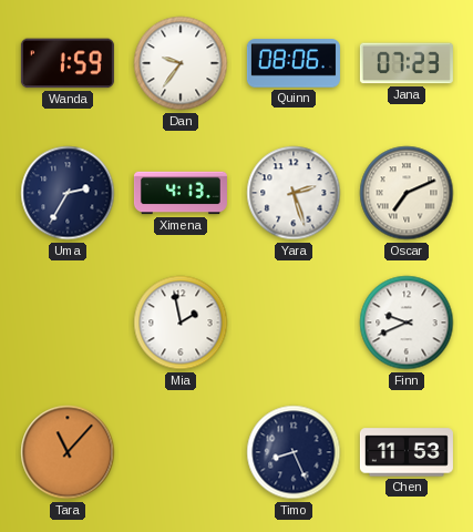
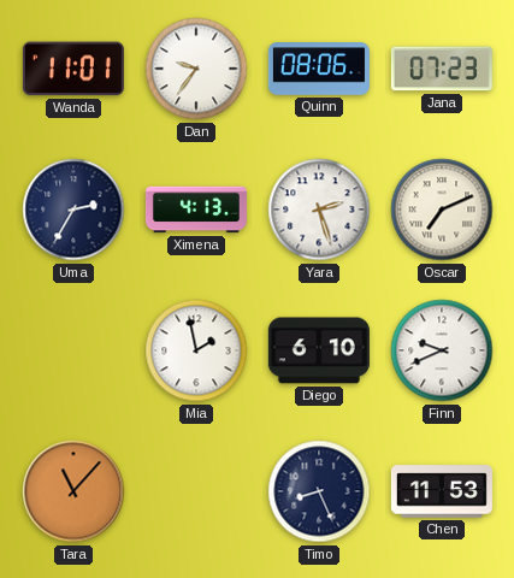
Wanda: 1:59 -> 11:01
Diego: none -> 6:10
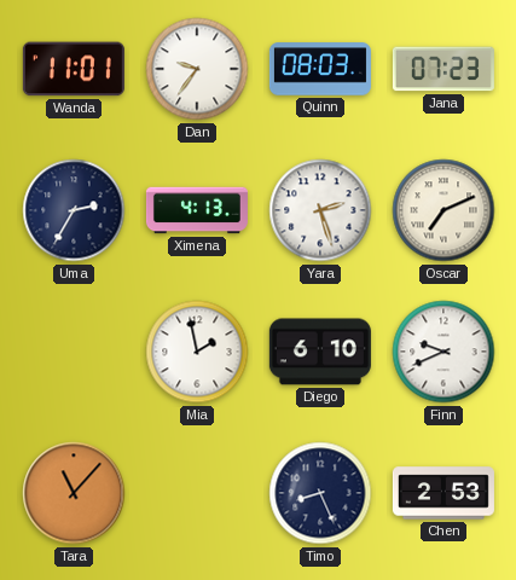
Quinn: 08:06 -> 08:03
Chen: 11:53 -> 2:53
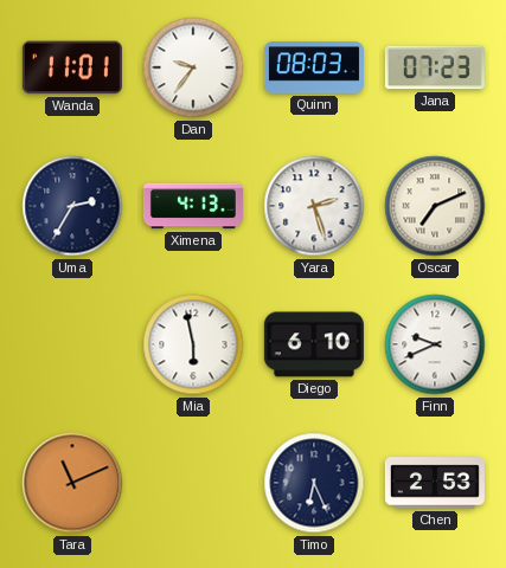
Mia: 1:58 -> 5:58
Tara: 11:07 -> 11:11
Timo: 8:26 -> 6:26
